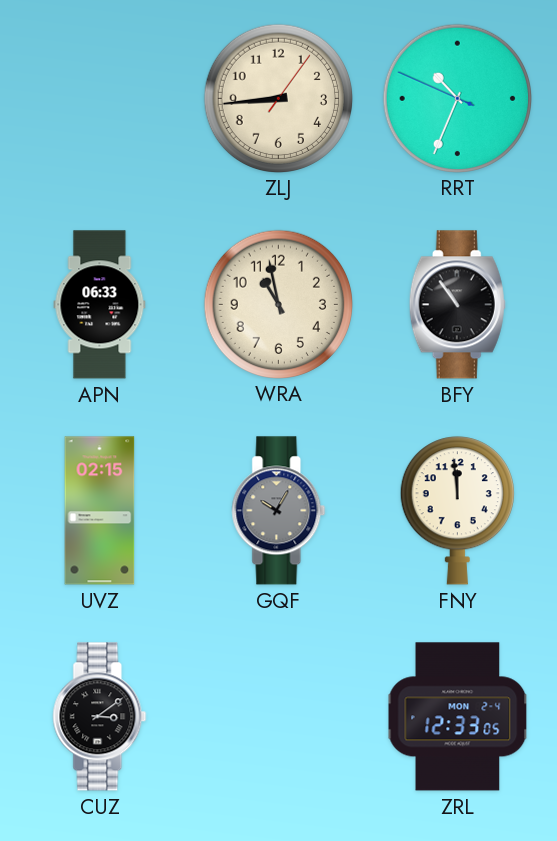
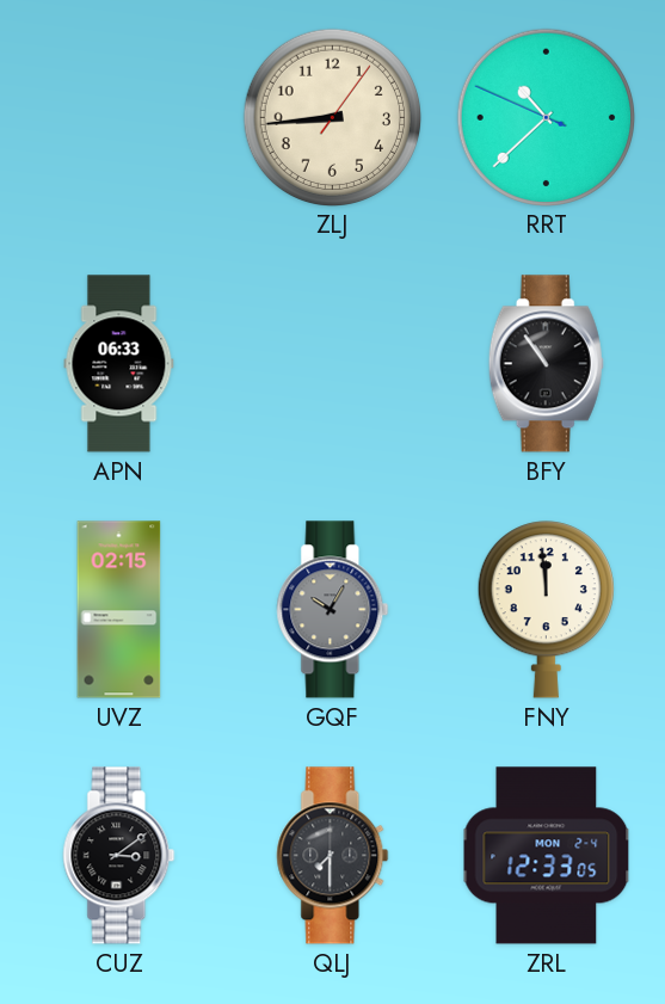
RRT: 10:33 -> 10:37
WRA: 10:58 -> none
QLJ: none -> 7:30
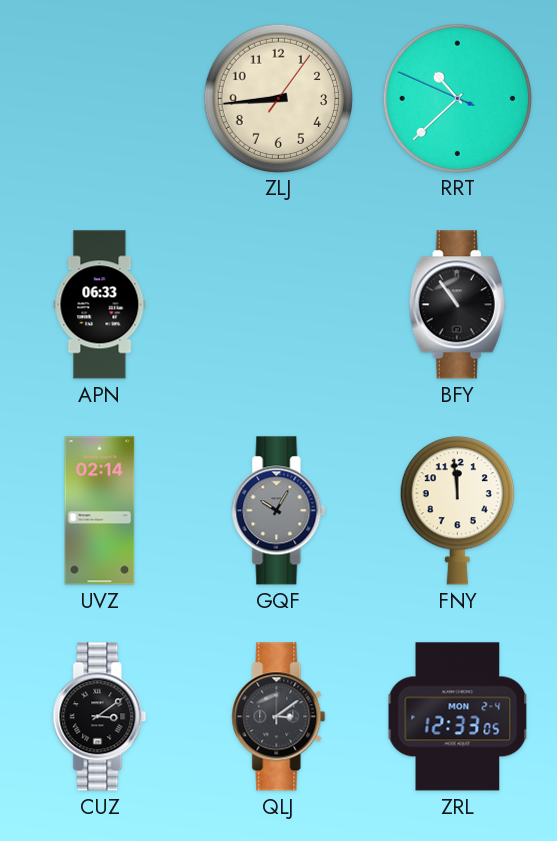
UVZ: 02:15 -> 02:14
QLJ: 7:30 -> 3:09
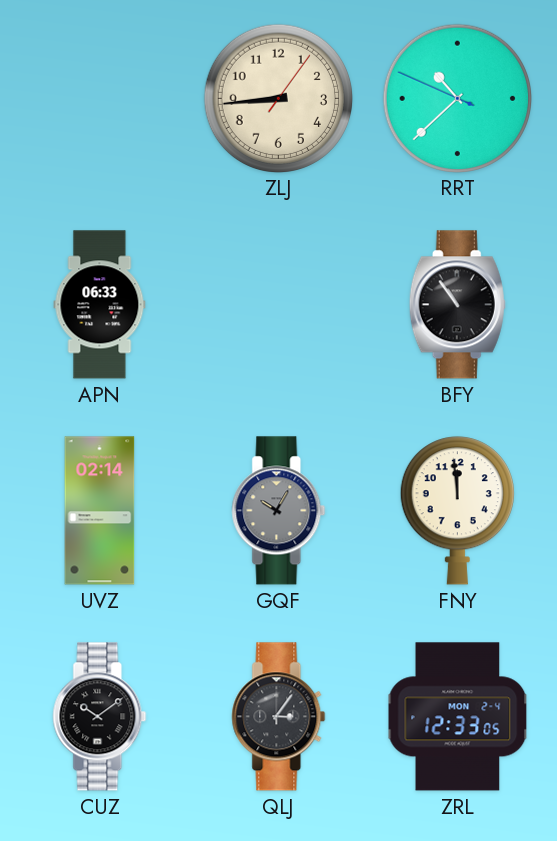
CUZ: 3:09 -> 10:09
QLJ: 3:09 -> 3:06
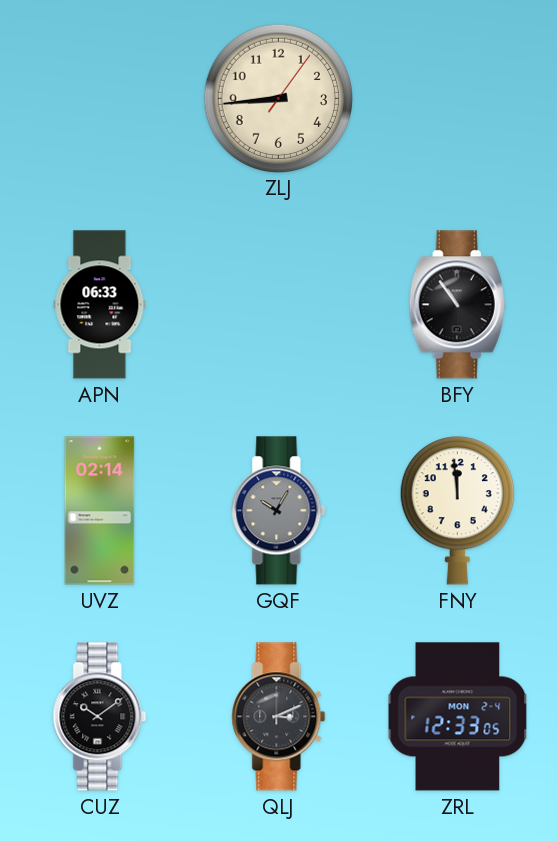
RRT: 10:37 -> none
QLJ: 3:06 -> 3:11
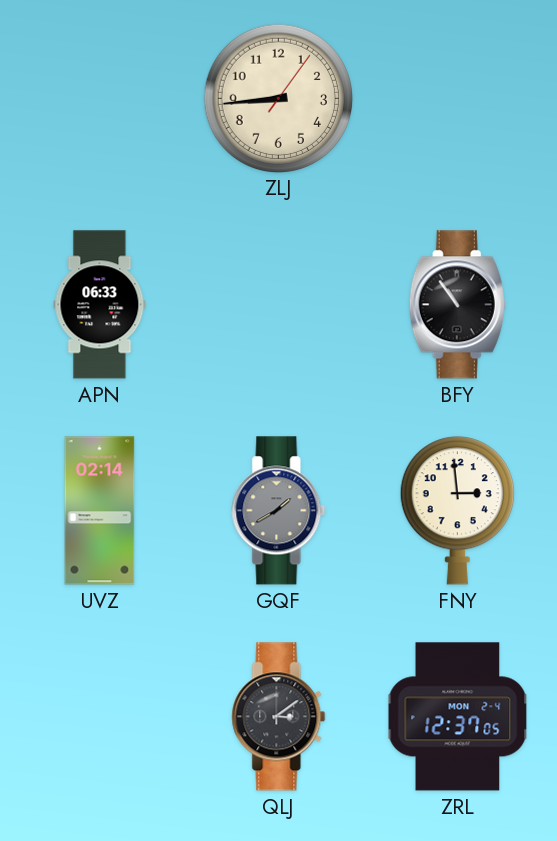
GQF: 10:05 -> 1:40
FNY: 11:59 -> 2:59
CUZ: 10:09 -> none
QLJ: 3:11 -> 3:09
ZRL: 12:33 -> 12:37
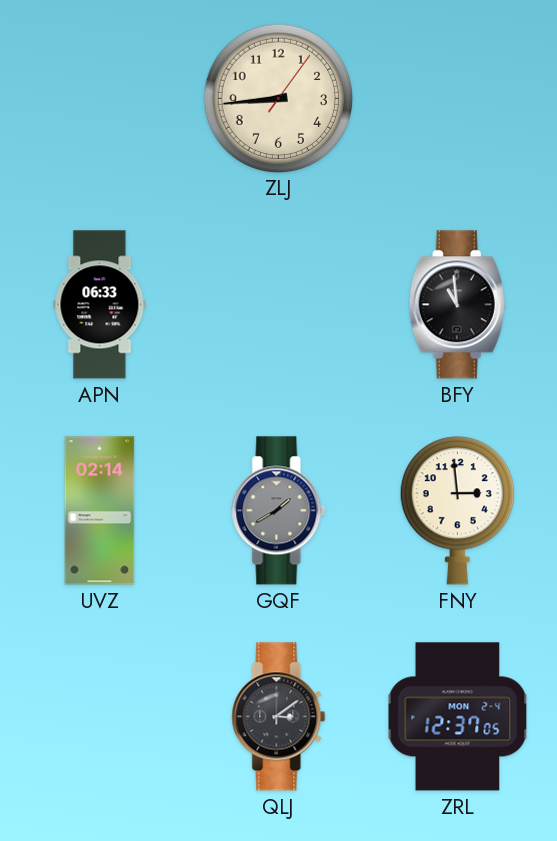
BFY: 10:54 -> 10:59
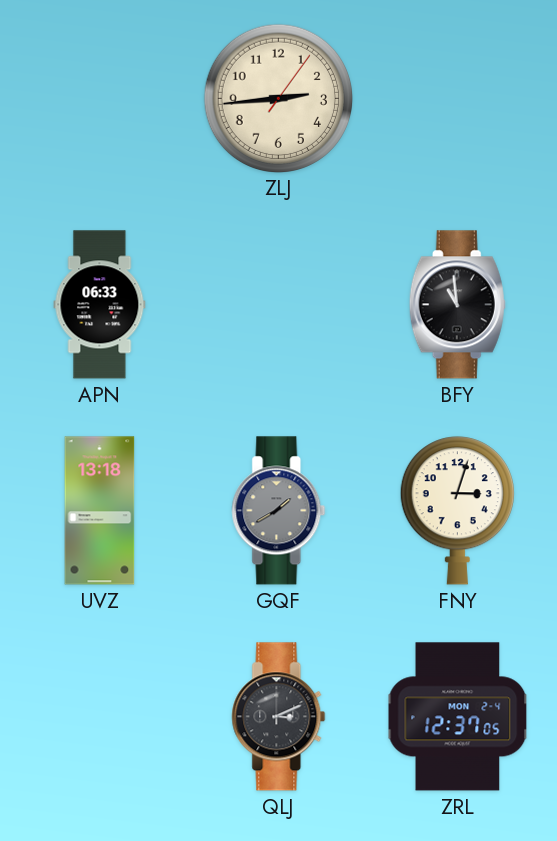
ZLJ: 8:44 -> 2:44
UVZ: 02:14 -> 13:18
FNY: 2:59 -> 3:03
QLJ: 3:09 -> 3:11
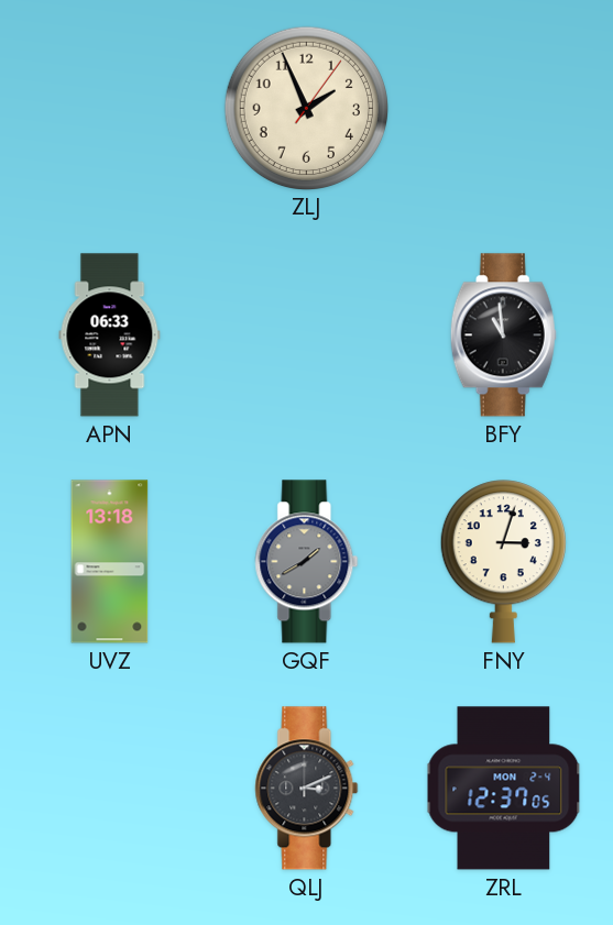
ZLJ: 2:44 -> 1:56
